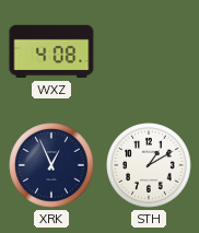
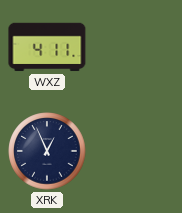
WXZ: 4:08 -> 4:11
STH: 1:10 -> none
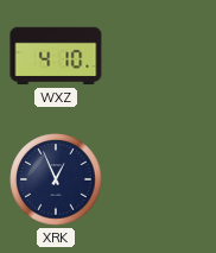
WXZ: 4:11 -> 4:10
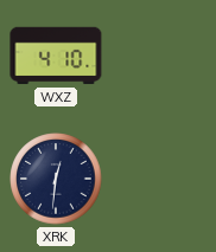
XRK: 12:56 -> 12:31
